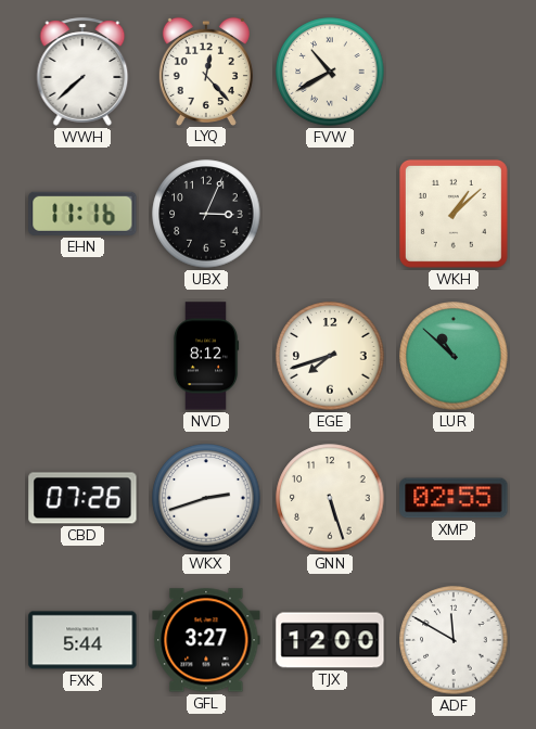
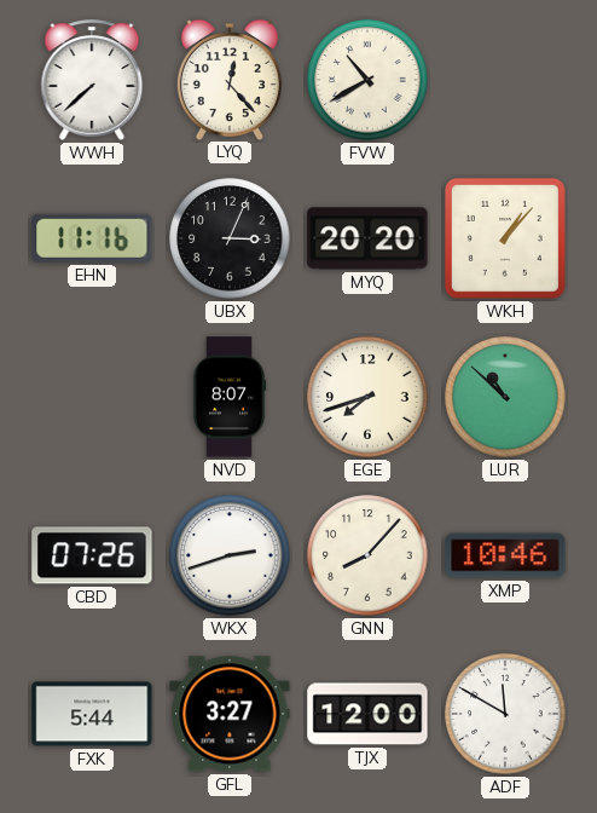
MYQ: none -> 20:20
WKH: 1:08 -> 1:07
NVD: 8:12 -> 8:07
GNN: 5:27 -> 8:07
XMP: 02:55 -> 10:46
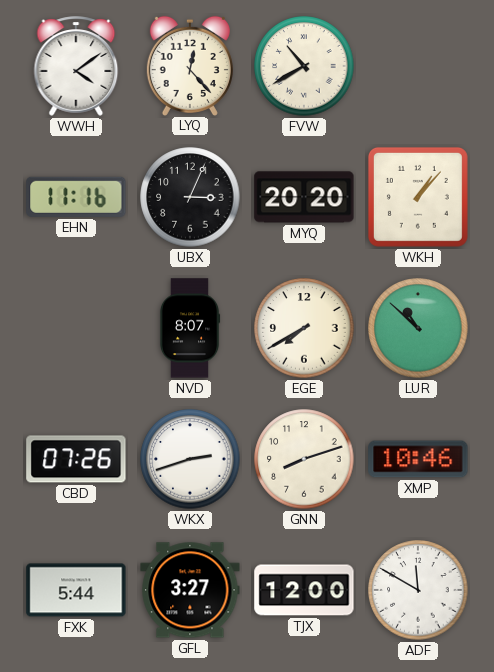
WWH: 7:38 -> 4:09
EGE: 7:42 -> 7:40
GNN: 8:07 -> 8:12
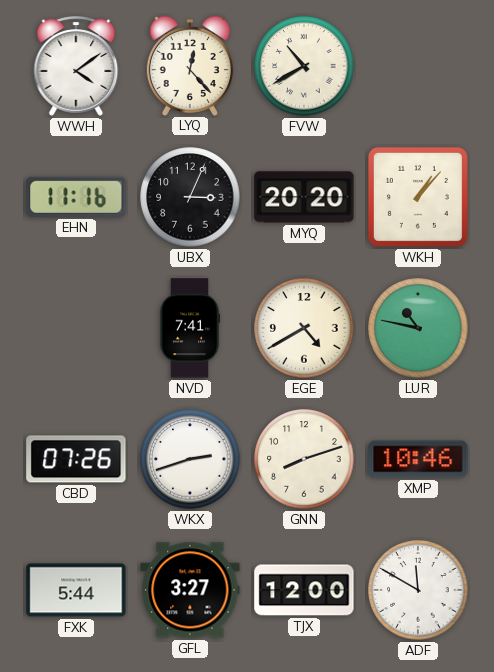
NVD: 8:07 -> 7:41
EGE: 7:40 -> 4:40
LUR: 10:52 -> 10:47
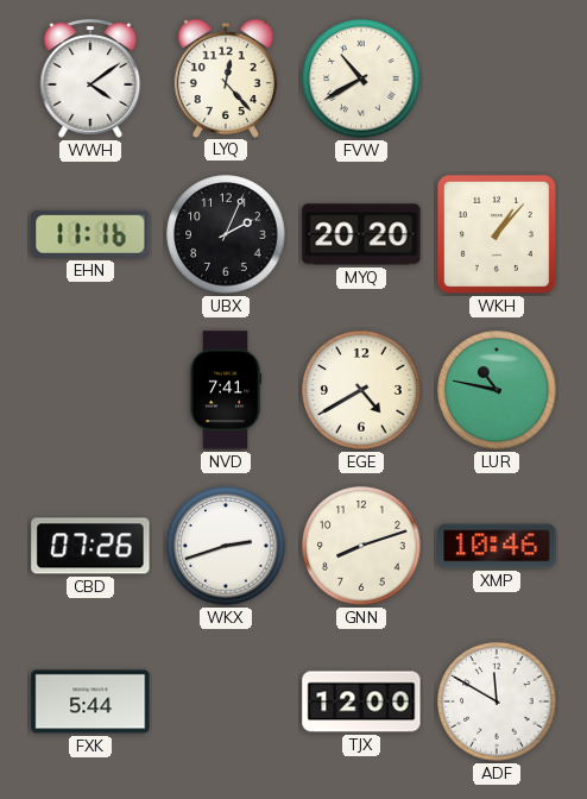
UBX: 3:04 -> 2:04
GFL: 3:27 -> none
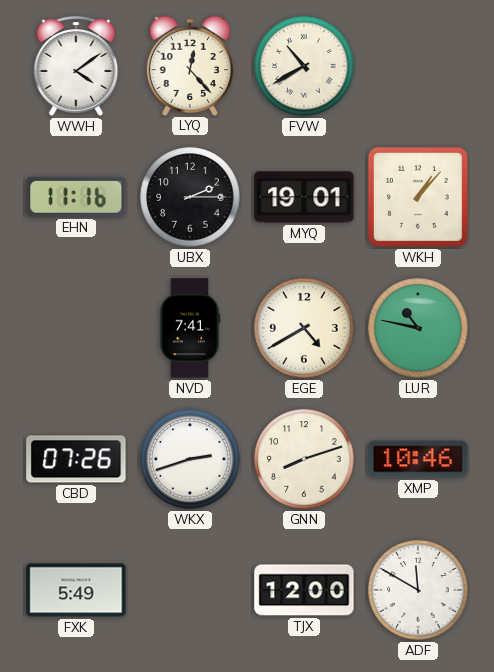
UBX: 2:04 -> 2:15
MYQ: 20:20 -> 19:01
FXK: 5:44 -> 5:49
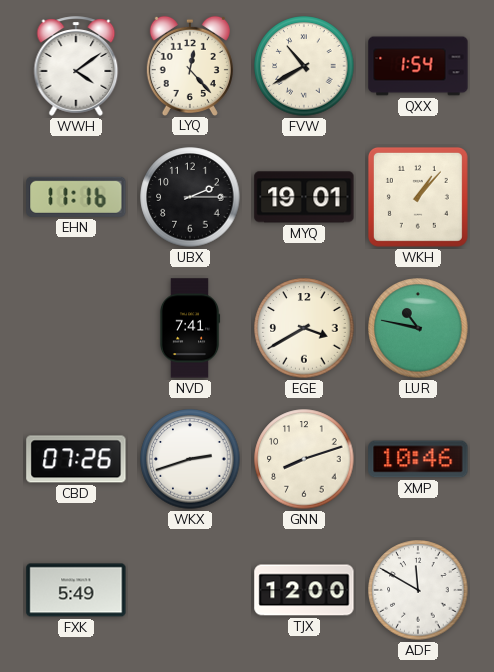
QXX: none -> 1:54
EGE: 4:40 -> 3:40
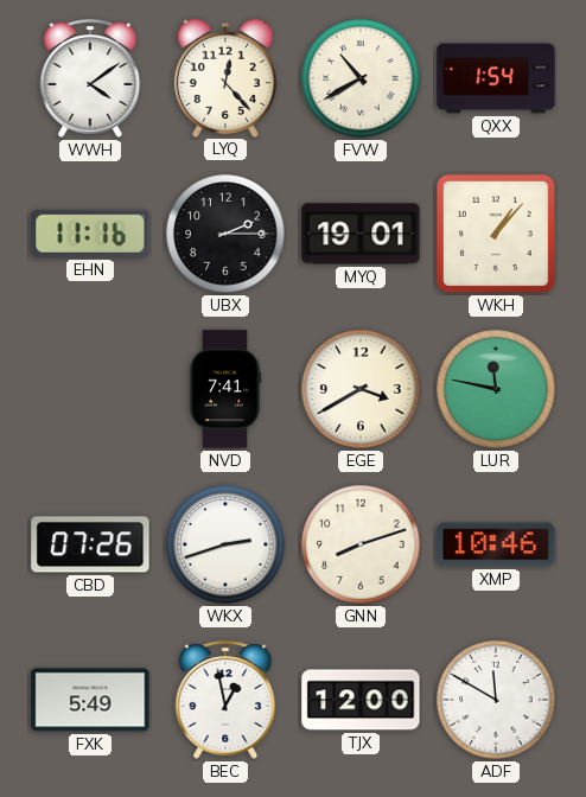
LUR: 10:47 -> 11:47
BEC: none -> 12:58
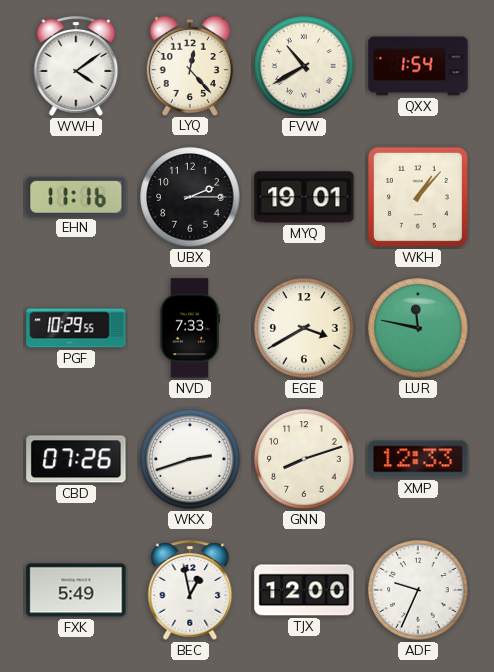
PGF: none -> 10:29
NVD: 7:41 -> 7:33
XMP: 10:46 -> 12:33
ADF: 11:50 -> 9:34
